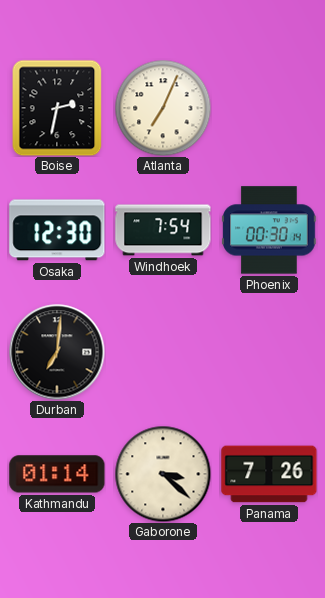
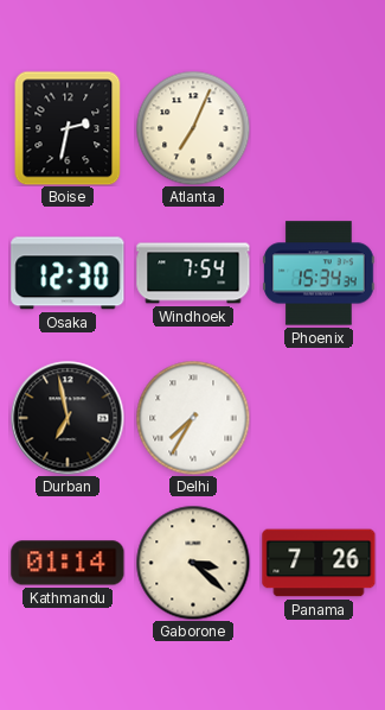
Phoenix: 00:30 -> 15:34
Durban: 7:01 -> 6:58
Delhi: none -> 7:35
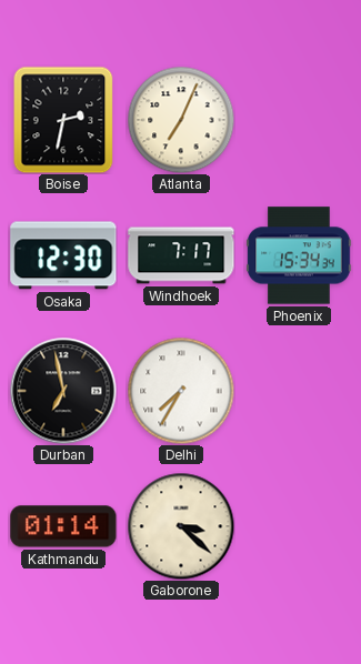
Windhoek: 7:54 -> 7:17
Panama: 7:26 -> none
